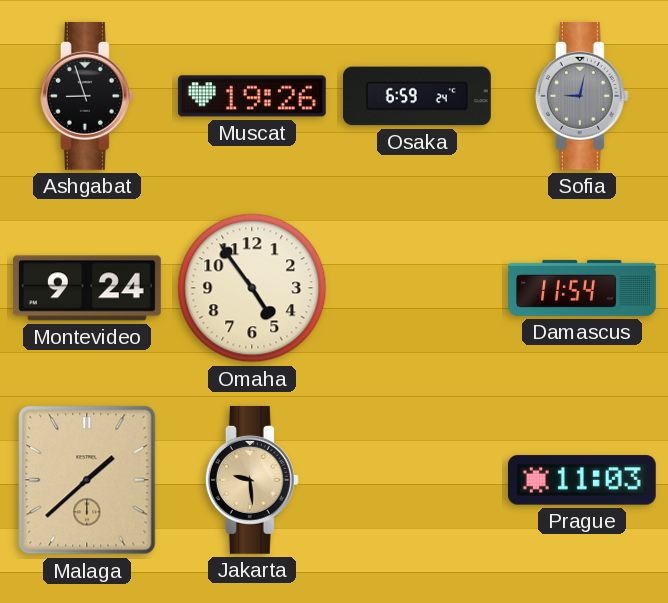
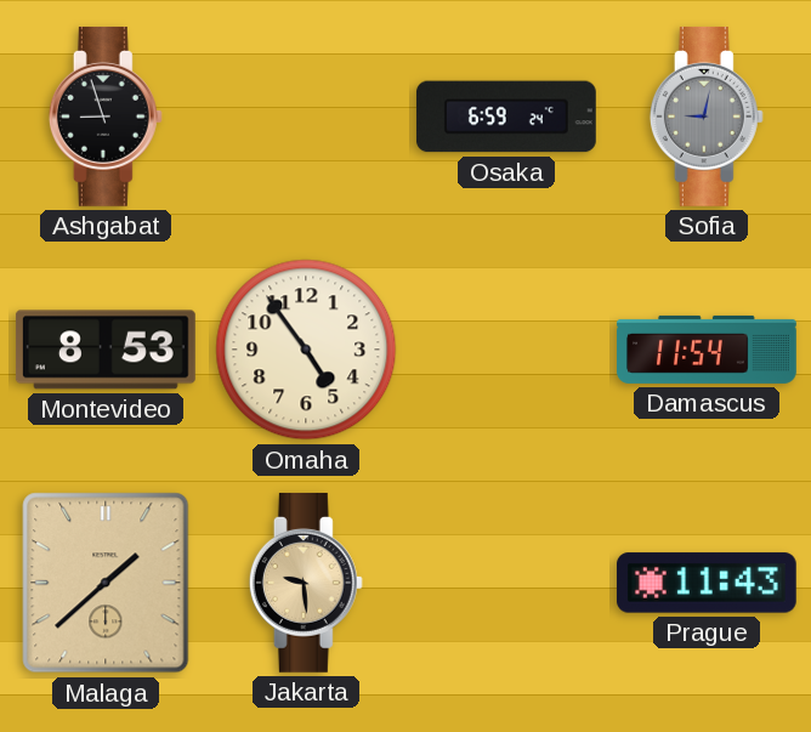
Muscat: 19:26 -> none
Montevideo: 9:24 -> 8:53
Prague: 11:03 -> 11:43
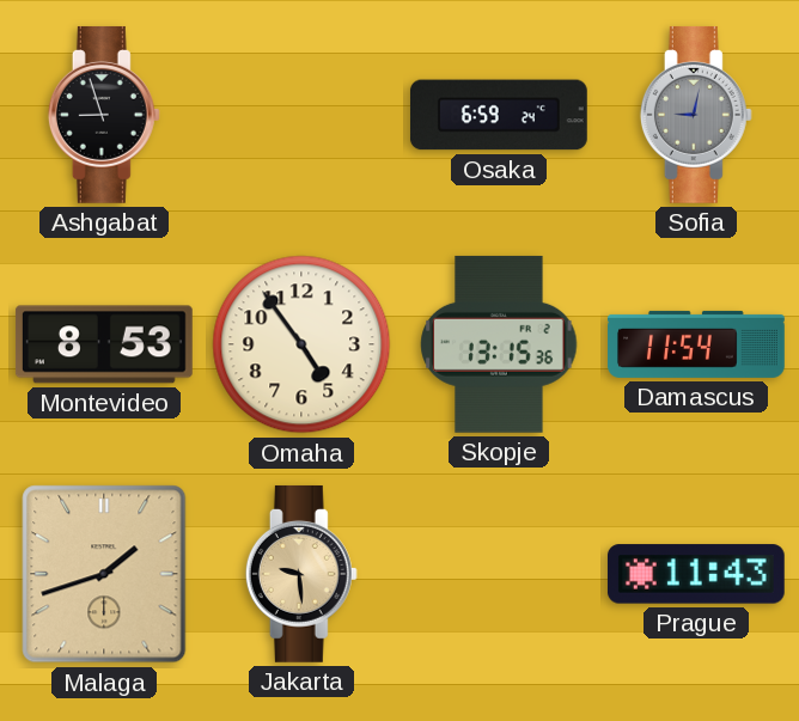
Skopje: none -> 13:15
Malaga: 1:38 -> 1:42
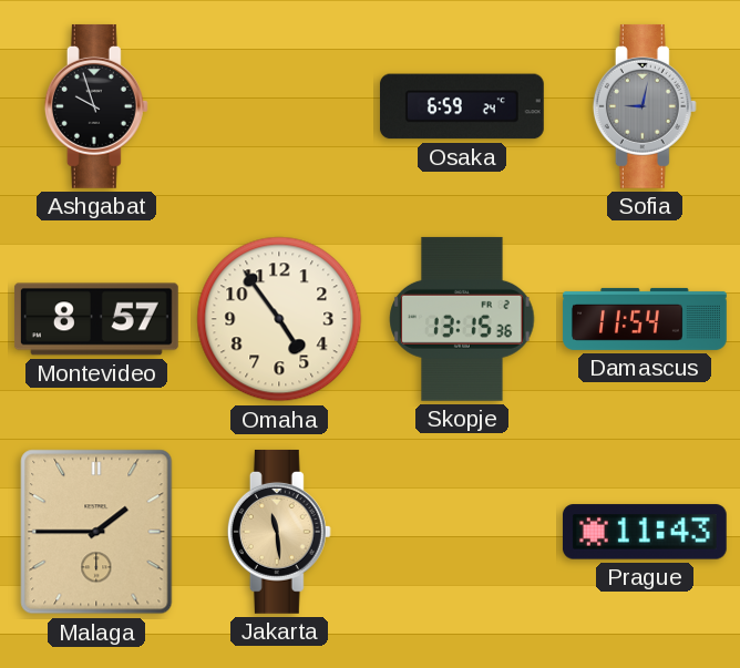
Ashgabat: 8:57 -> 9:57
Montevideo: 8:53 -> 8:57
Malaga: 1:42 -> 1:45
Jakarta: 9:29 -> 11:29
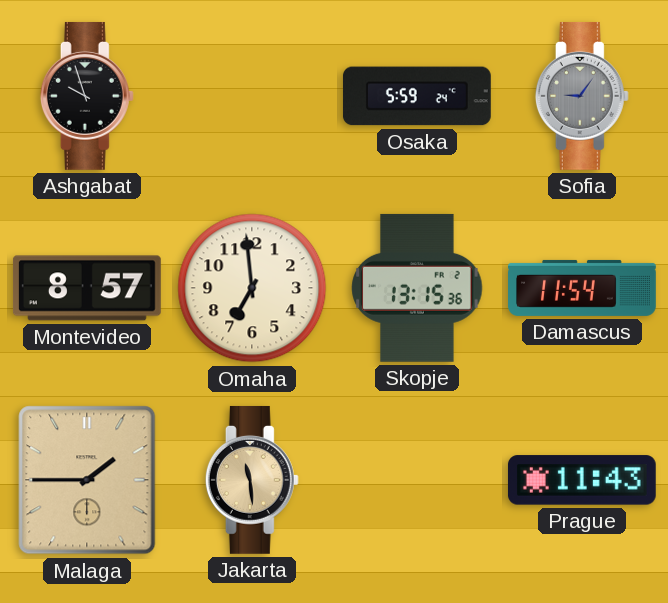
Osaka: 6:59 -> 5:59
Sofia: 9:02 -> 9:06
Omaha: 4:54 -> 6:59
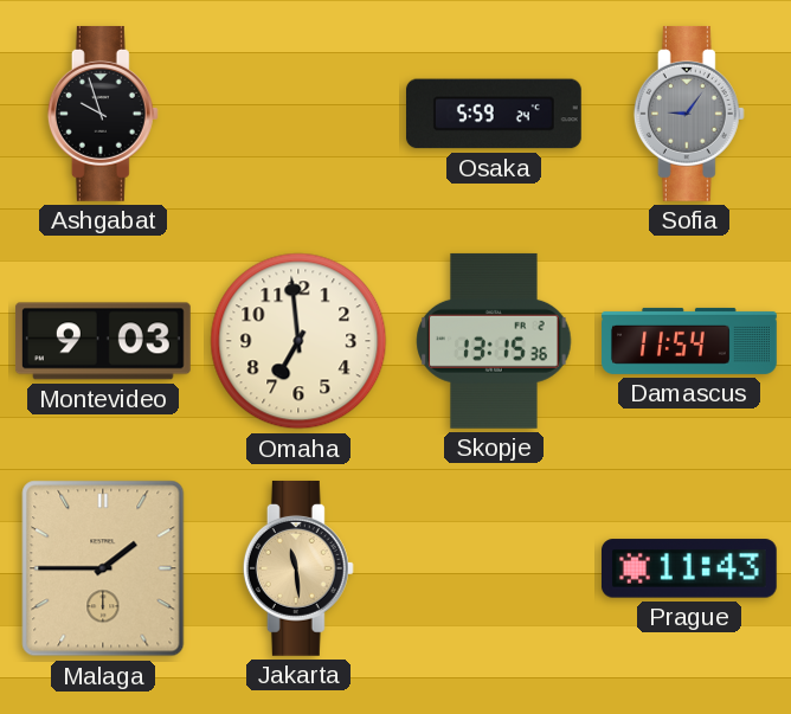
Montevideo: 8:57 -> 9:03
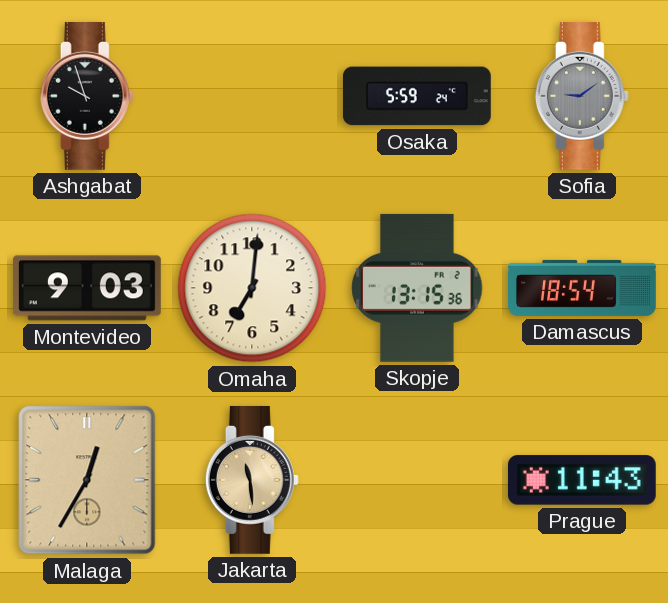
Sofia: 9:06 -> 9:09
Omaha: 6:59 -> 7:01
Damascus: 11:54 -> 18:54
Malaga: 1:45 -> 12:35
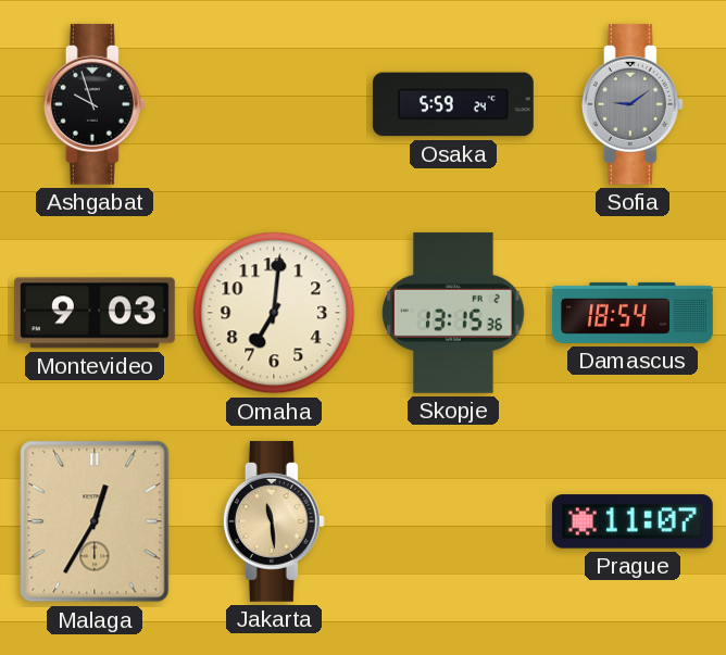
Prague: 11:43 -> 11:07
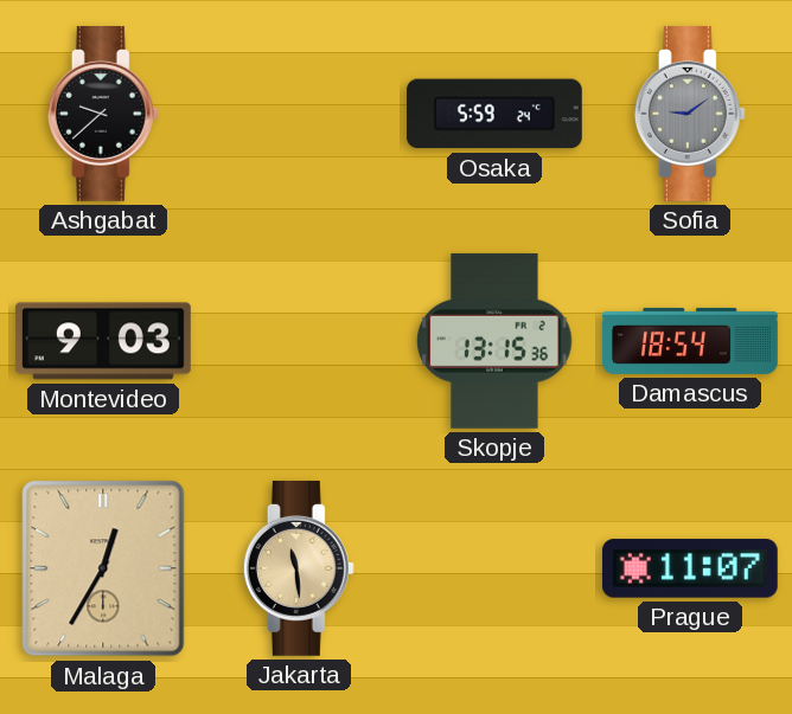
Ashgabat: 9:57 -> 9:38
Omaha: 7:01 -> none
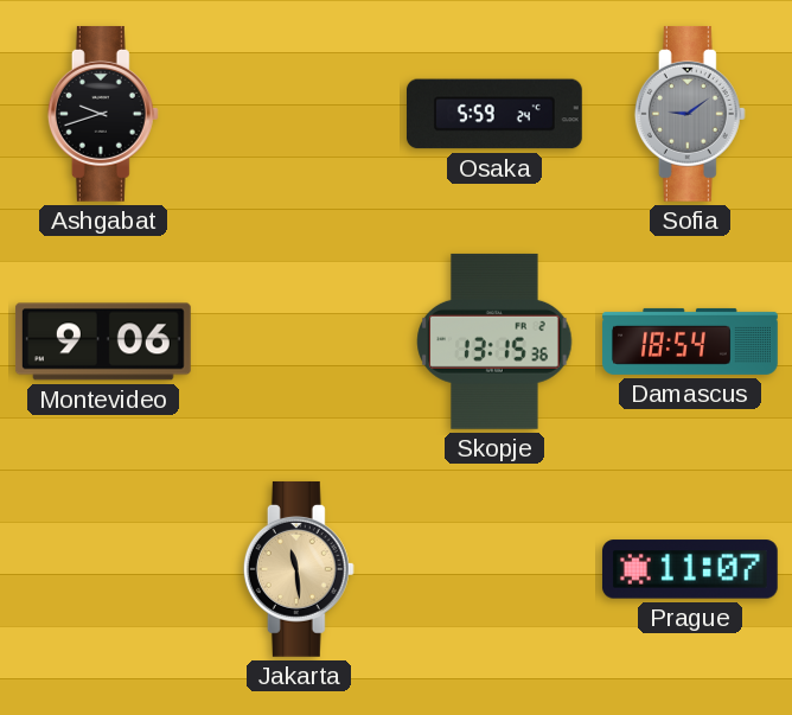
Ashgabat: 9:38 -> 9:42
Montevideo: 9:03 -> 9:06
Malaga: 12:35 -> none
